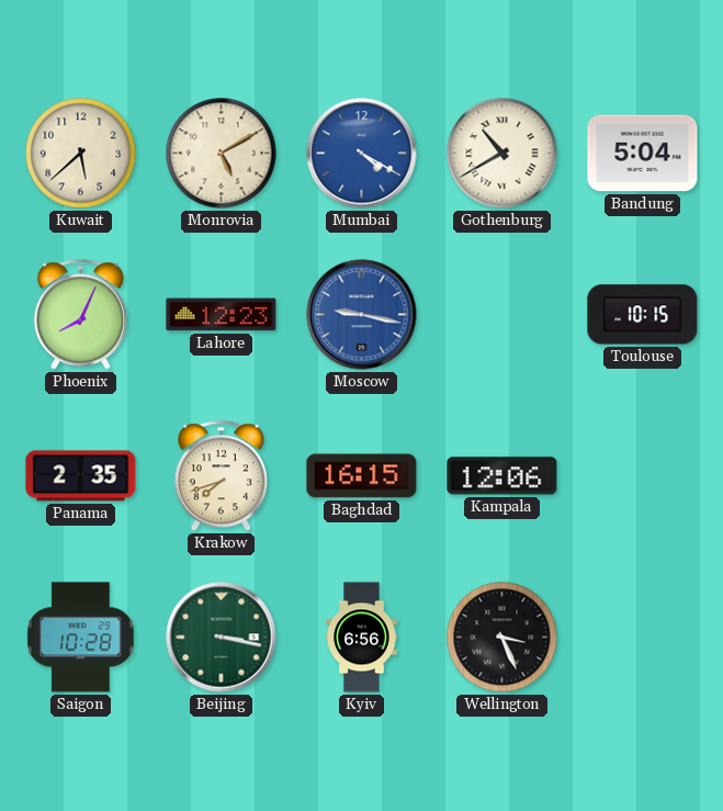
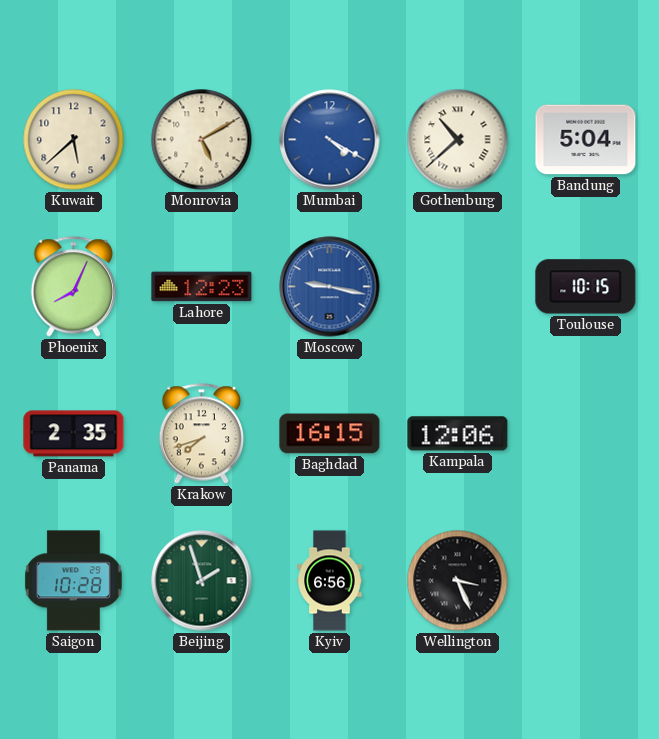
Gothenburg: 10:40 -> 10:38
Beijing: 3:17 -> 1:57
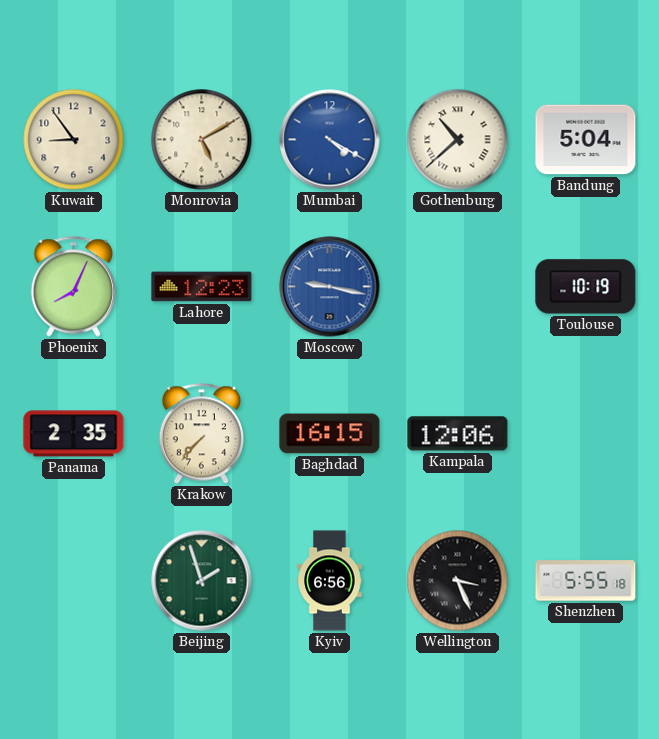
Kuwait: 5:38 -> 8:54
Toulouse: 10:15 -> 10:19
Krakow: 7:42 -> 7:37
Saigon: 10:28 -> none
Shenzhen: none -> 5:55
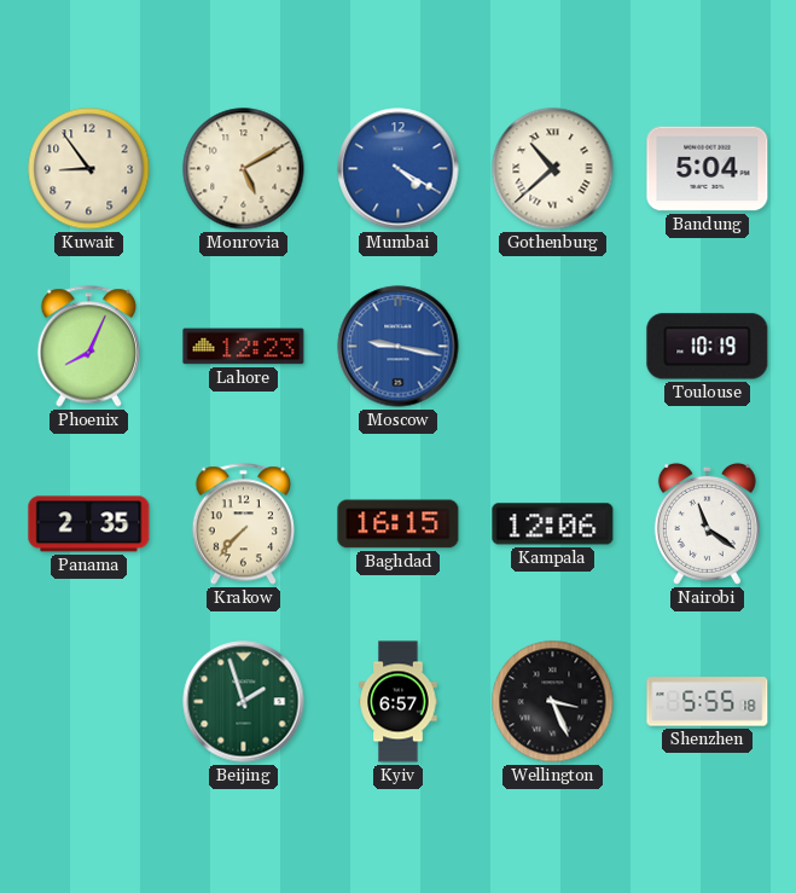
Nairobi: none -> 11:21
Kyiv: 6:56 -> 6:57
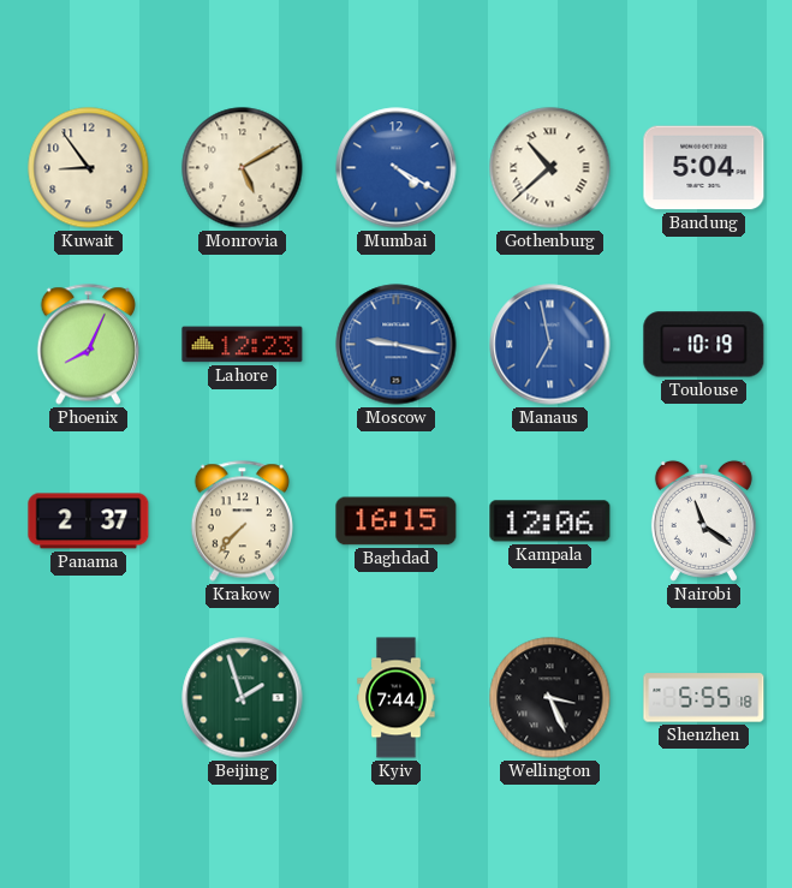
Manaus: none -> 6:58
Panama: 2:35 -> 2:37
Kyiv: 6:57 -> 7:44
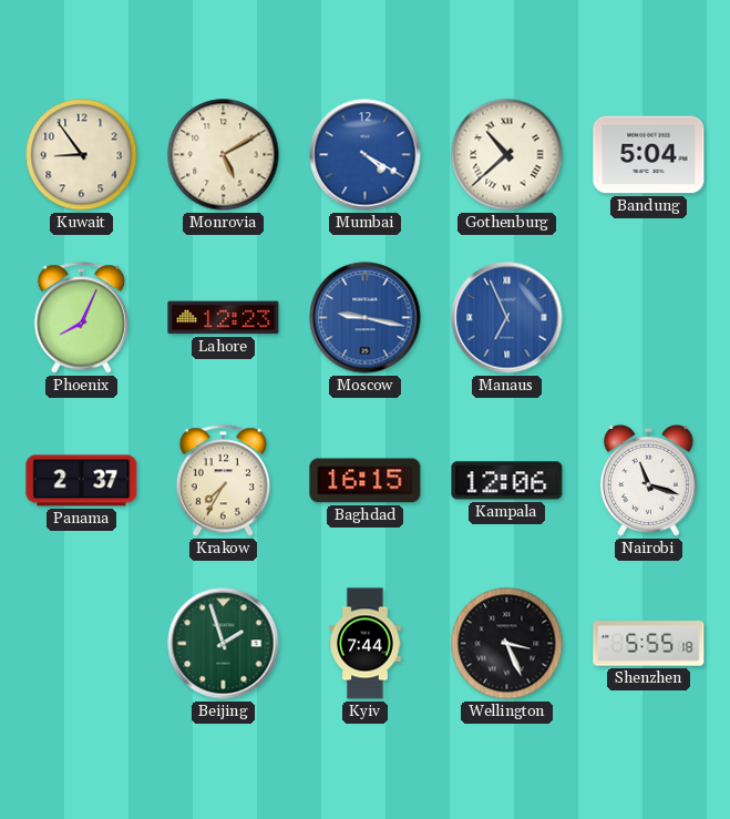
Manaus: 6:58 -> 6:56
Toulouse: 10:19 -> none
Krakow: 7:37 -> 7:35
Nairobi: 11:21 -> 11:18
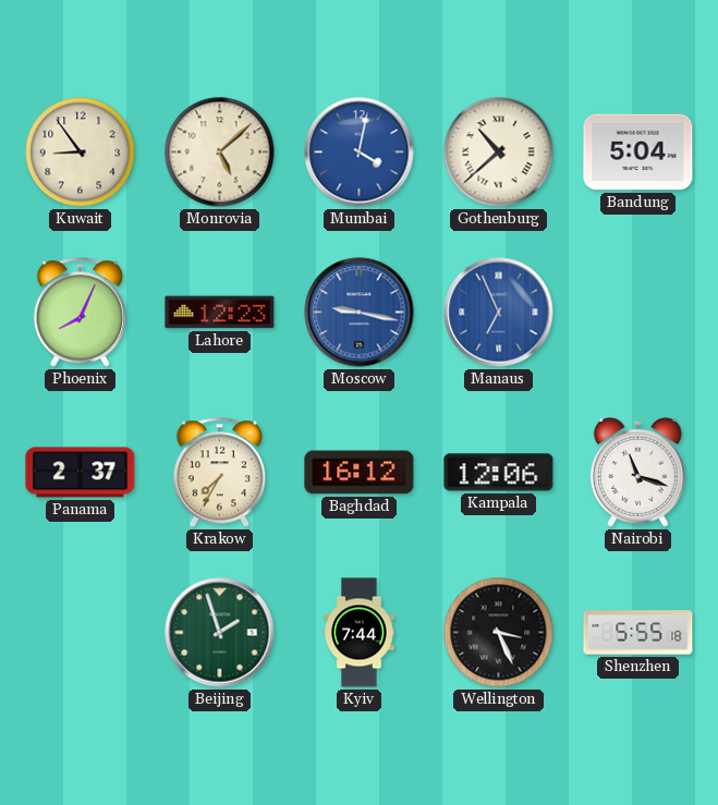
Monrovia: 5:10 -> 5:08
Mumbai: 4:20 -> 4:02
Baghdad: 16:15 -> 16:12
